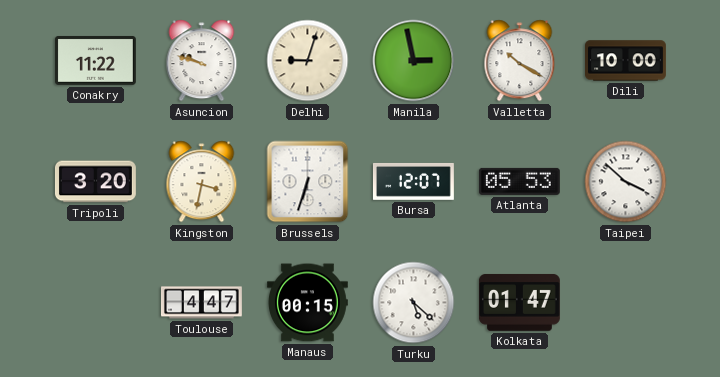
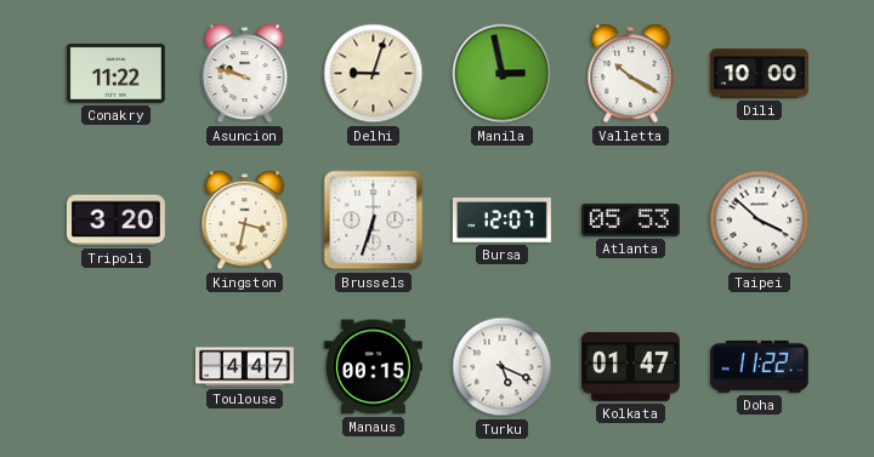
Turku: 5:22 -> 5:19
Doha: none -> 11:22
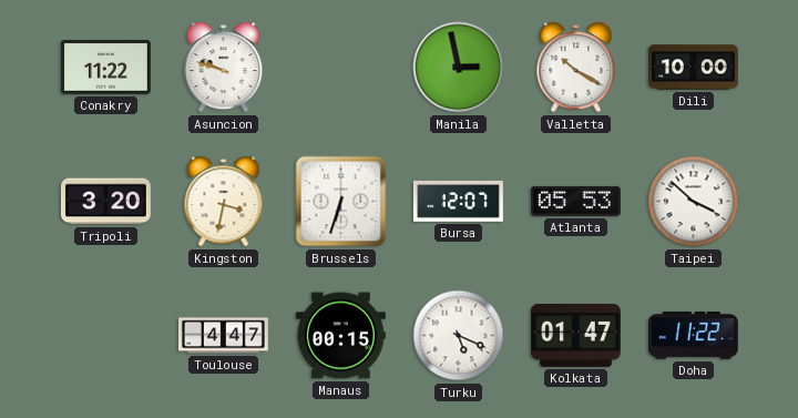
Delhi: 9:03 -> none
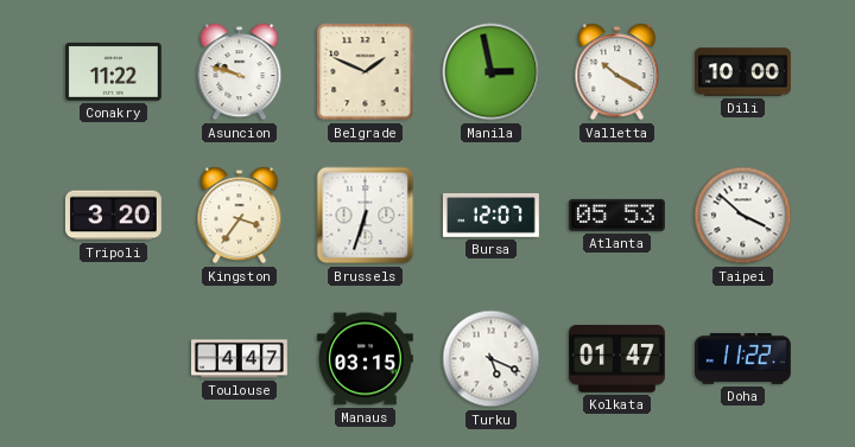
Belgrade: none -> 1:49
Kingston: 3:32 -> 3:36
Manaus: 00:15 -> 03:15
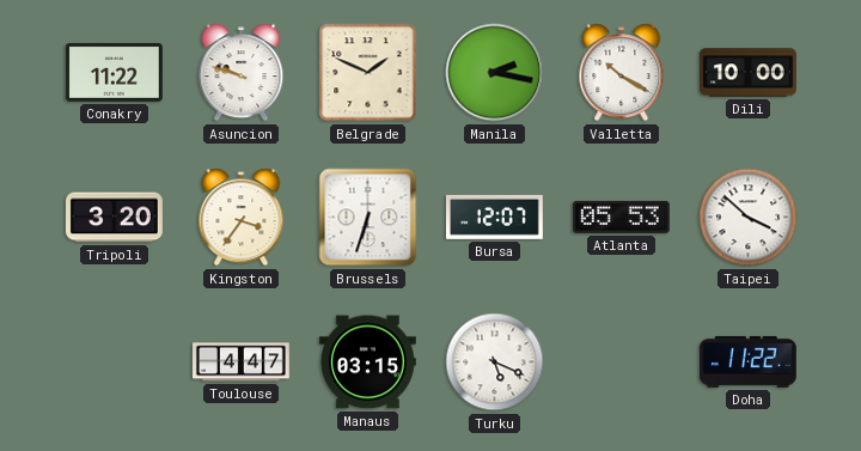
Manila: 2:58 -> 2:17
Kolkata: 01:47 -> none
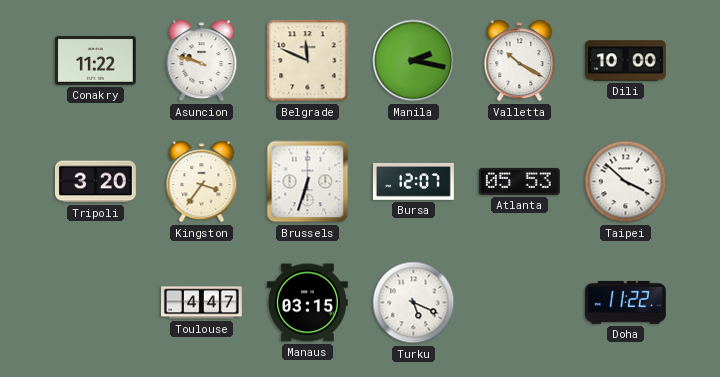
Belgrade: 1:49 -> 11:49
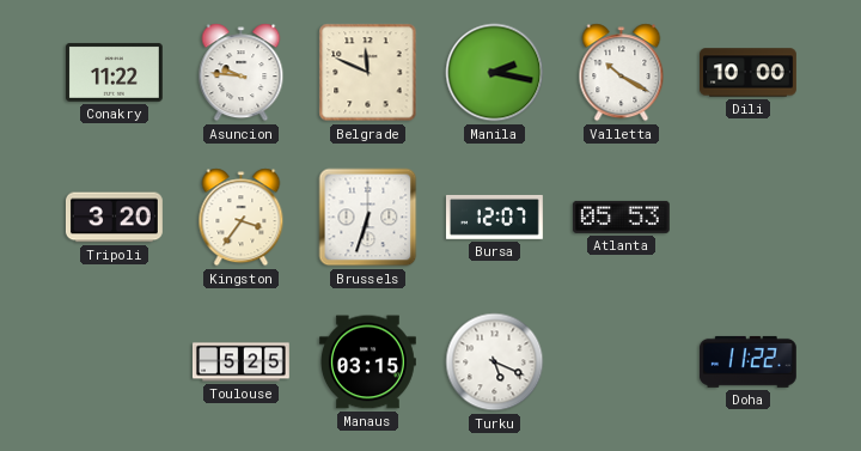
Asuncion: 9:48 -> 9:46
Taipei: 3:52 -> none
Toulouse: 4:47 -> 5:25
